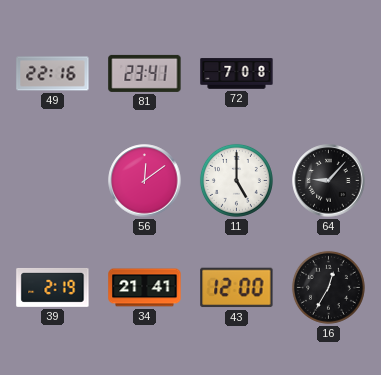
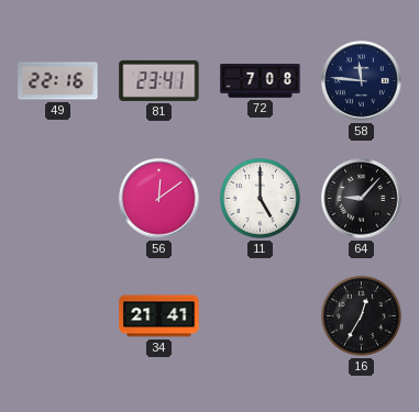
58: none -> 11:46
39: 2:19 -> none
43: 12:00 -> none
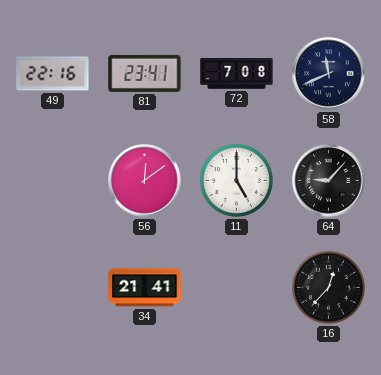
58: 11:46 -> 11:41
16: 12:35 -> 12:37
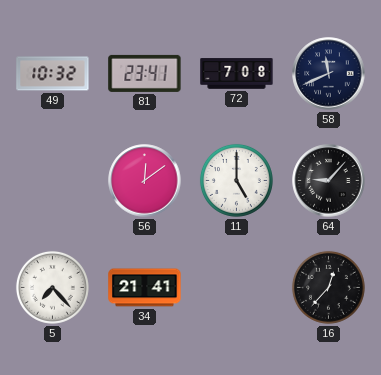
49: 22:16 -> 10:32
5: none -> 7:23
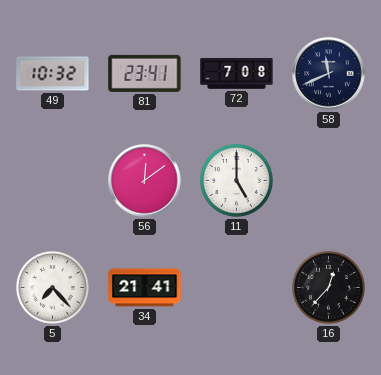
64: 9:07 -> none
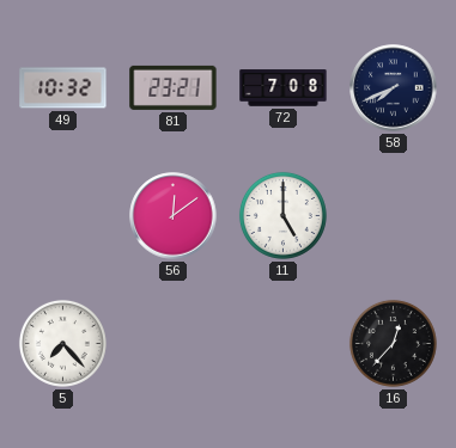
81: 23:41 -> 23:21
58: 11:41 -> 7:41
34: 21:41 -> none
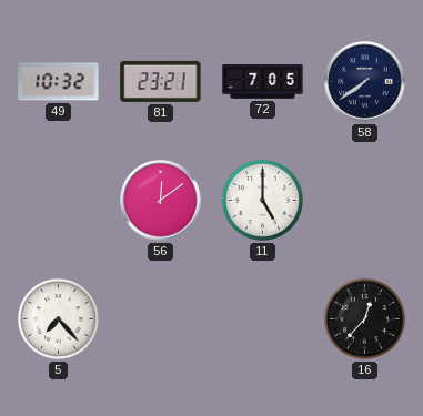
72: 7:08 -> 7:05
58: 7:41 -> 7:39
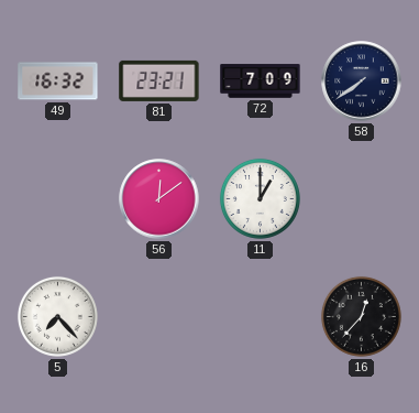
49: 10:32 -> 16:32
72: 7:05 -> 7:09
11: 5:00 -> 1:00
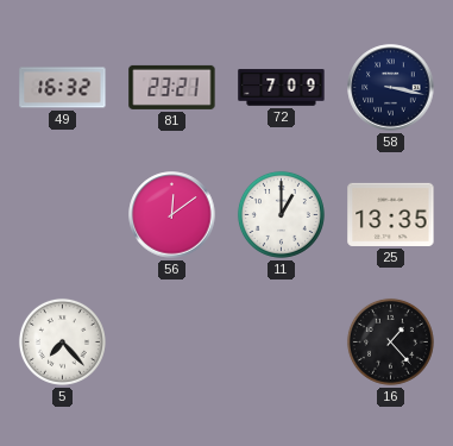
58: 7:39 -> 3:17
25: none -> 13:35
16: 12:37 -> 1:23
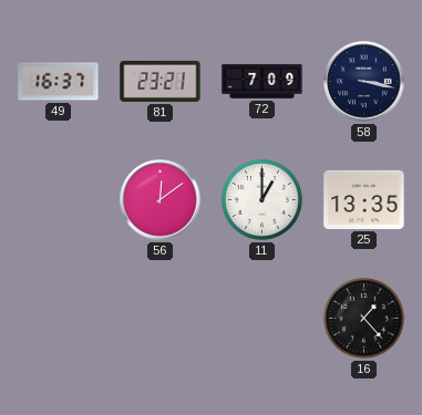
49: 16:32 -> 16:37
5: 7:23 -> none
